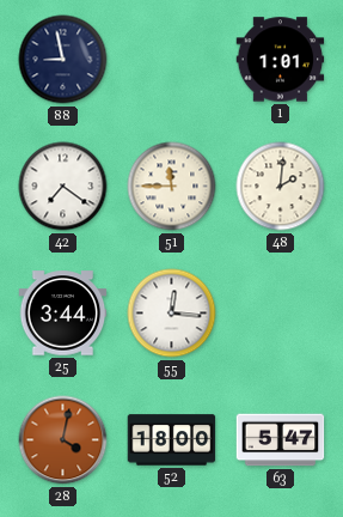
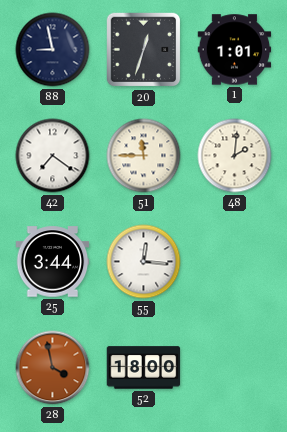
20: none -> 12:33
28: 4:02 -> 3:58
63: 5:47 -> none
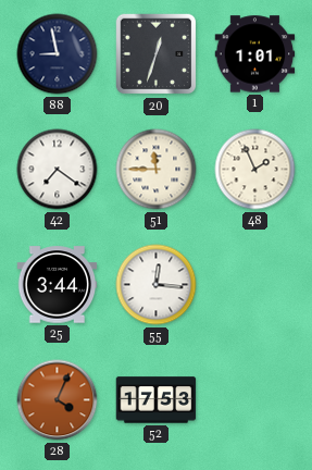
48: 2:01 -> 1:56
28: 3:58 -> 4:04
52: 18:00 -> 17:53
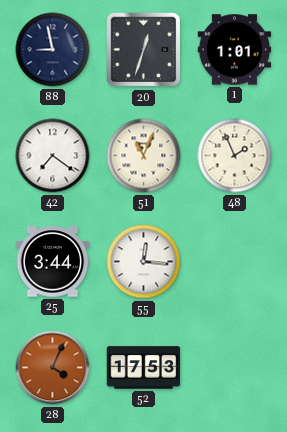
51: 11:45 -> 11:04
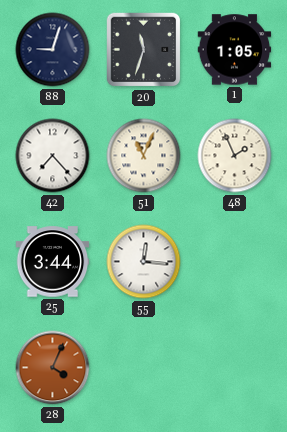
88: 8:58 -> 9:03
20: 12:33 -> 11:33
1: 1:01 -> 1:05
42: 7:21 -> 7:23
52: 17:53 -> none
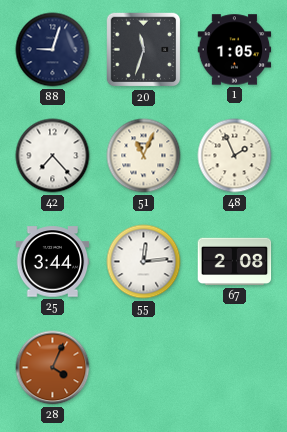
55: 12:16 -> 12:14
67: none -> 2:08
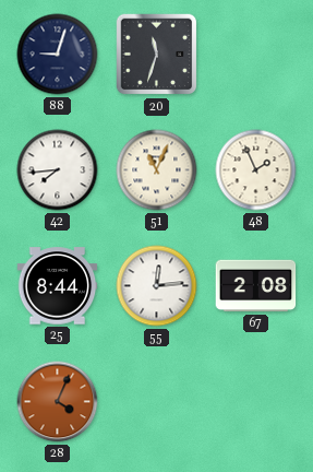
1: 1:05 -> none
42: 7:23 -> 7:44
25: 3:44 -> 8:44
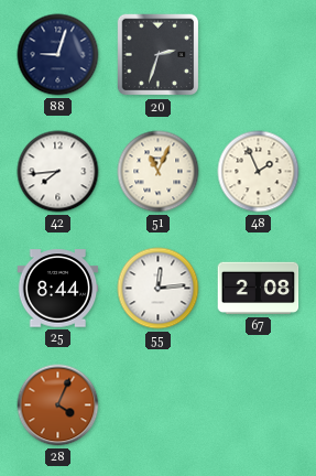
20: 11:33 -> 2:33
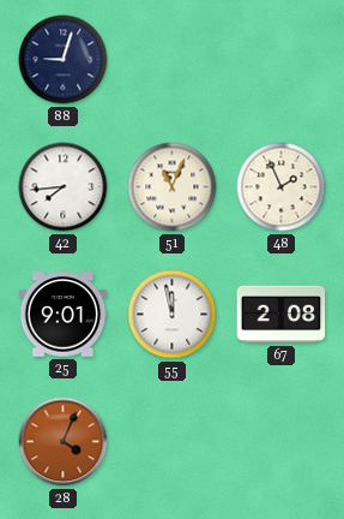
20: 2:33 -> none
25: 8:44 -> 9:01
55: 12:14 -> 11:58
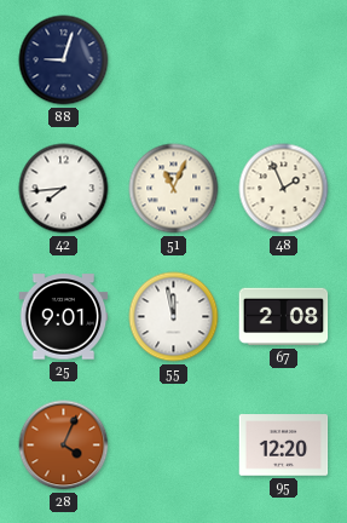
95: none -> 12:20
